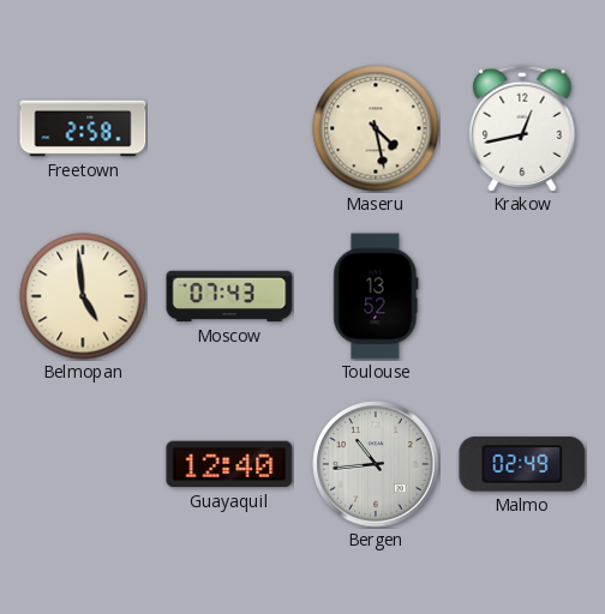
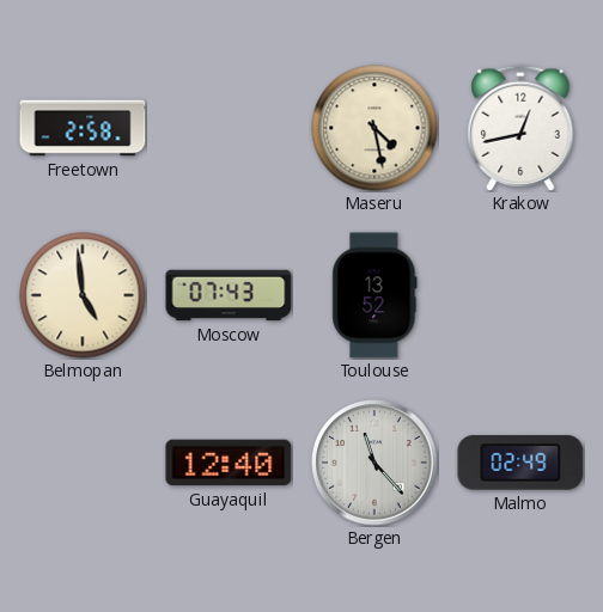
Bergen: 10:44 -> 11:23
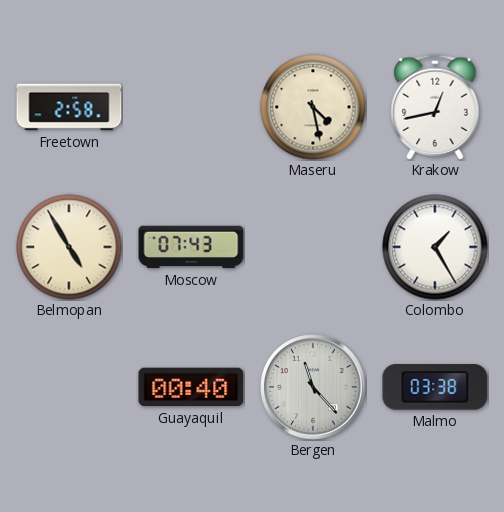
Belmopan: 4:59 -> 4:55
Toulouse: 13:52 -> none
Colombo: none -> 1:25
Guayaquil: 12:40 -> 00:40
Malmo: 02:49 -> 03:38
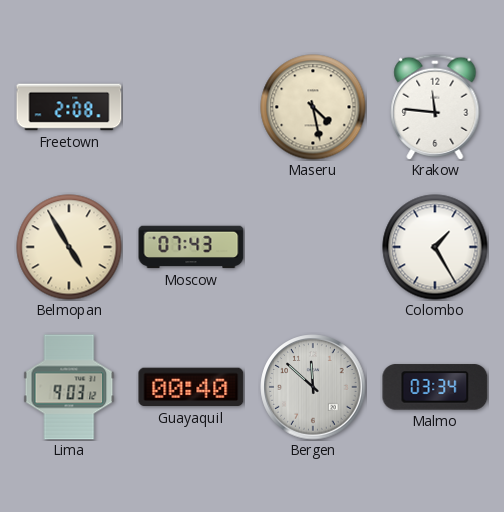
Freetown: 2:58 -> 2:08
Krakow: 12:43 -> 11:46
Lima: none -> 9:03
Bergen: 11:23 -> 11:52
Malmo: 03:38 -> 03:34
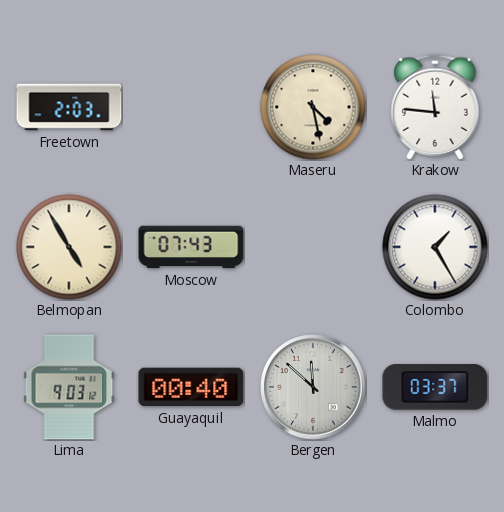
Freetown: 2:08 -> 2:03
Malmo: 03:34 -> 03:37
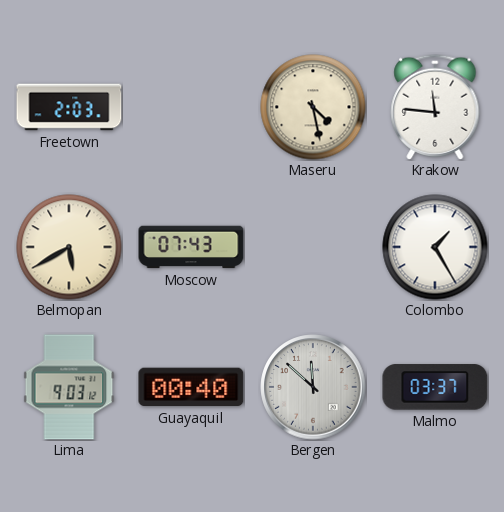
Belmopan: 4:55 -> 5:40
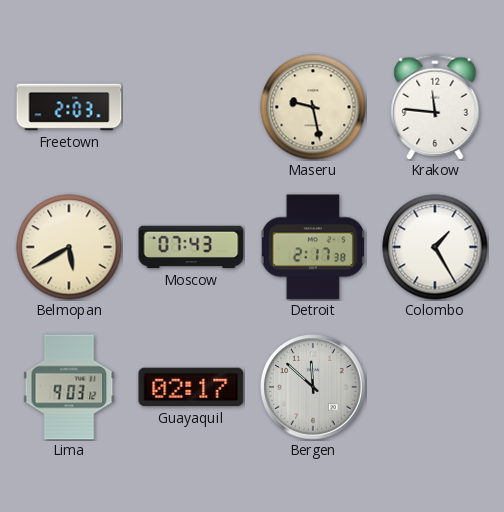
Maseru: 4:28 -> 9:28
Detroit: none -> 2:17
Guayaquil: 00:40 -> 02:17
Malmo: 03:37 -> none
